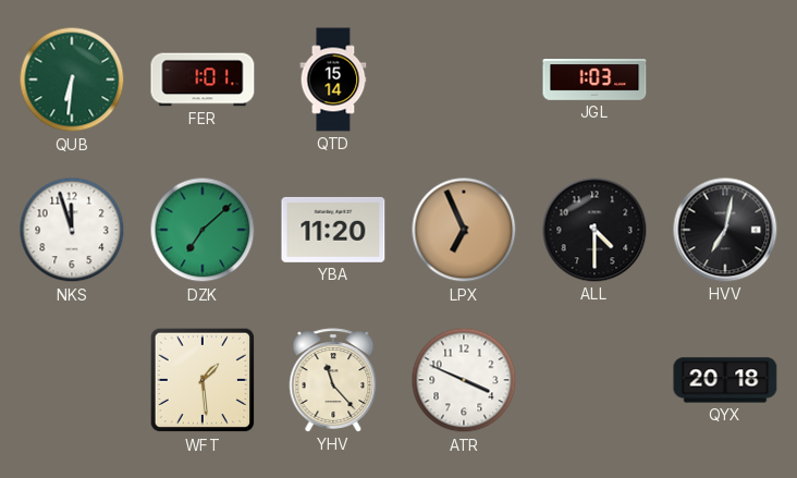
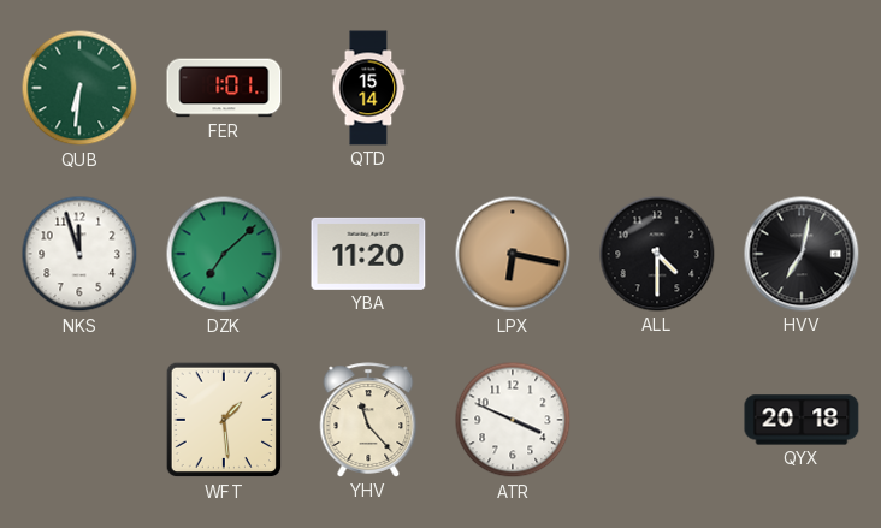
JGL: 1:03 -> none
LPX: 6:56 -> 6:17
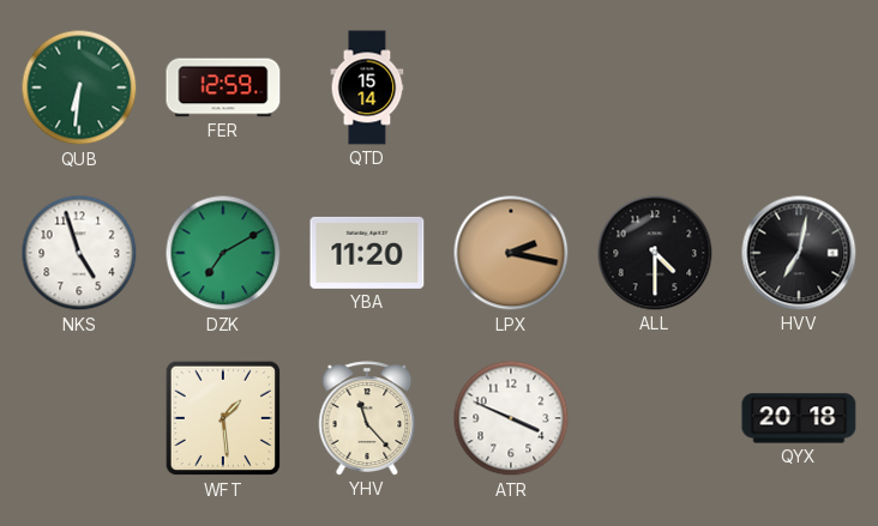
FER: 1:01 -> 12:59
NKS: 11:57 -> 4:57
DZK: 7:08 -> 7:10
LPX: 6:17 -> 2:17
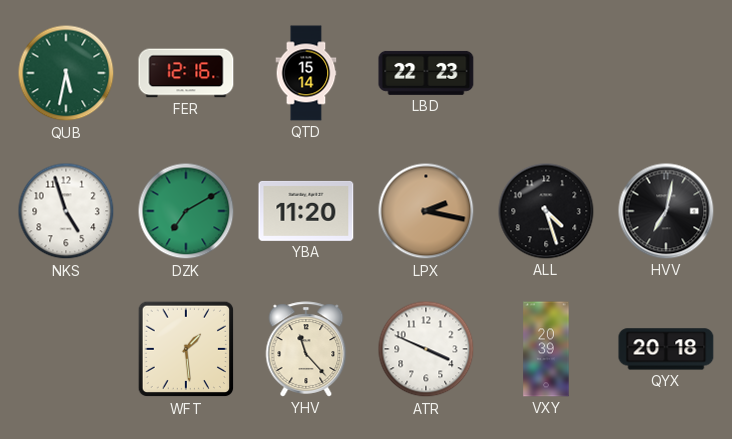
QUB: 6:31 -> 5:32
FER: 12:59 -> 12:16
LBD: none -> 22:23
ALL: 4:30 -> 4:27
VXY: none -> 20:39
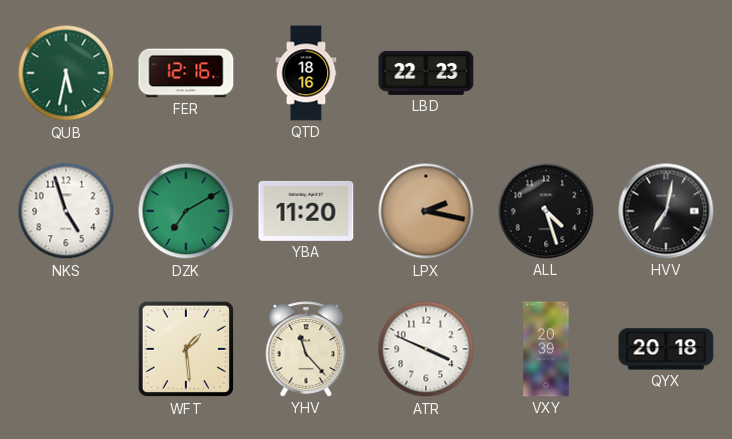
QTD: 15:14 -> 18:16
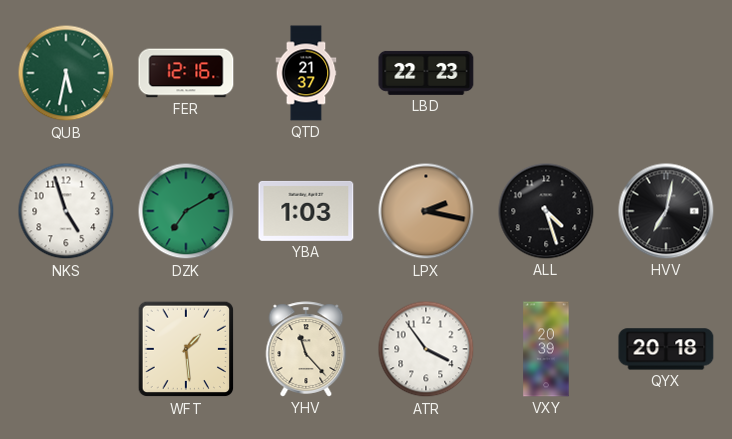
QTD: 18:16 -> 21:37
YBA: 11:20 -> 1:03
ATR: 3:49 -> 3:54
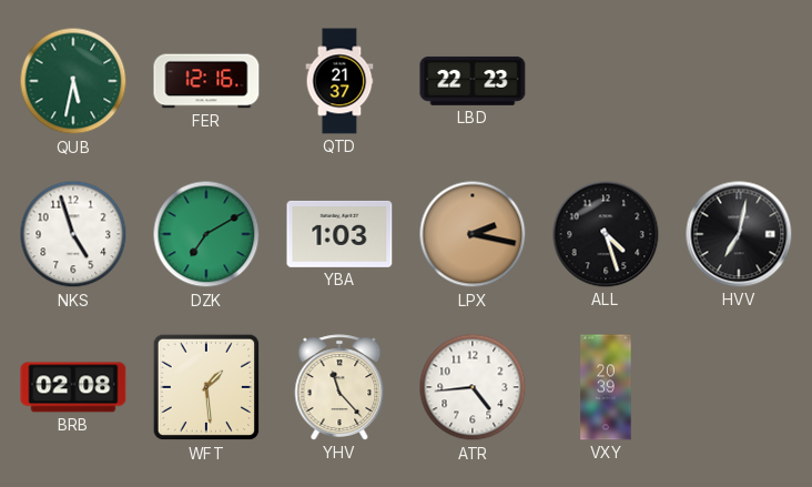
BRB: none -> 02:08
ATR: 3:54 -> 4:44
QYX: 20:18 -> none
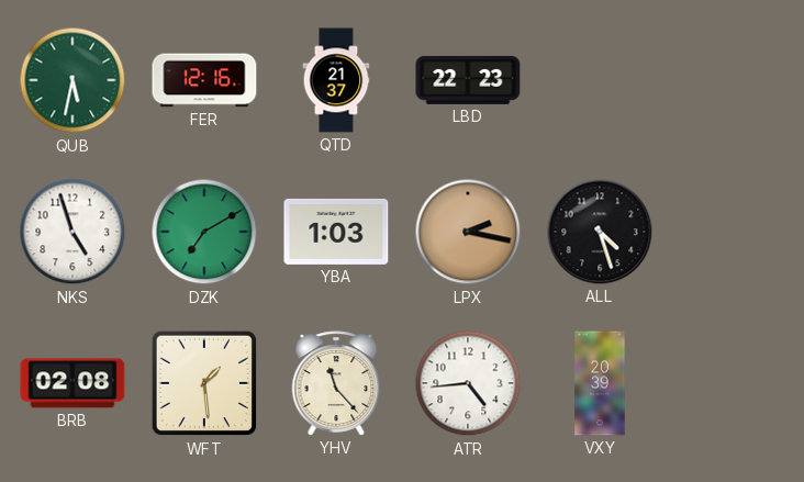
HVV: 7:02 -> none
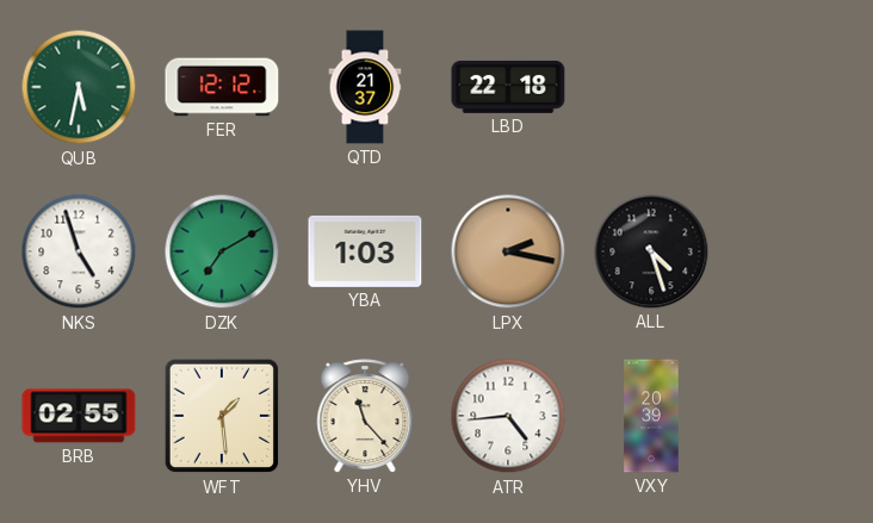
FER: 12:16 -> 12:12
LBD: 22:23 -> 22:18
BRB: 02:08 -> 02:55
